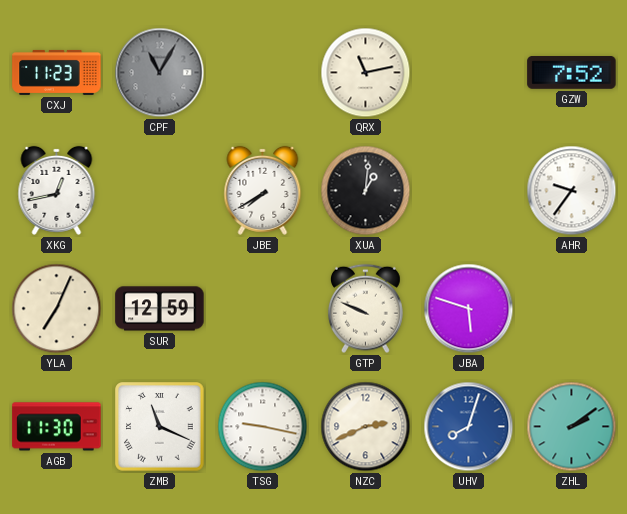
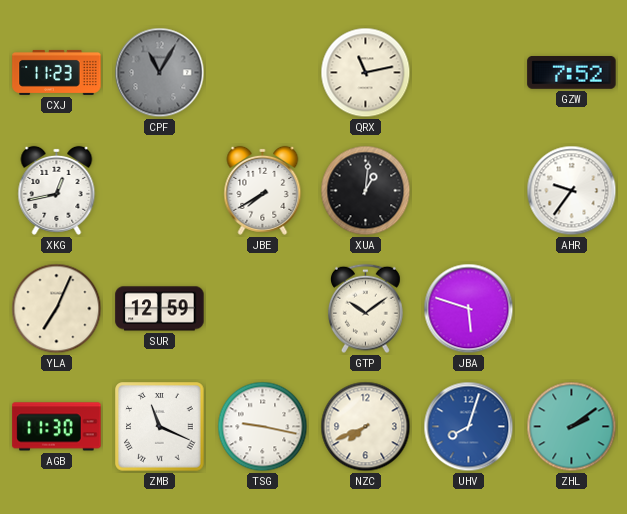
GTP: 9:49 -> 10:09
NZC: 2:41 -> 7:41
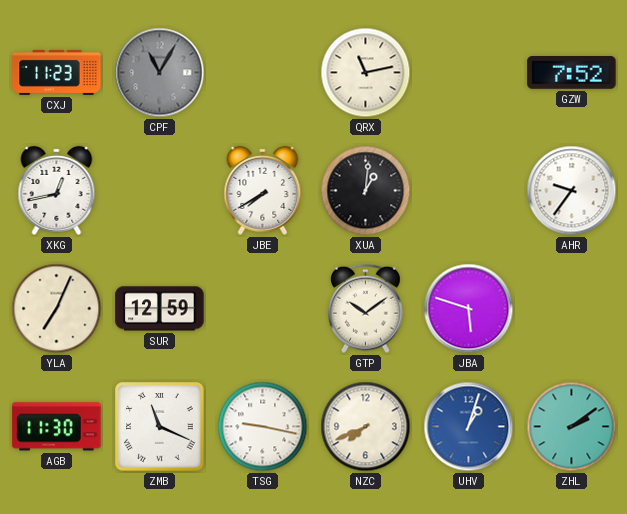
UHV: 8:03 -> 1:03
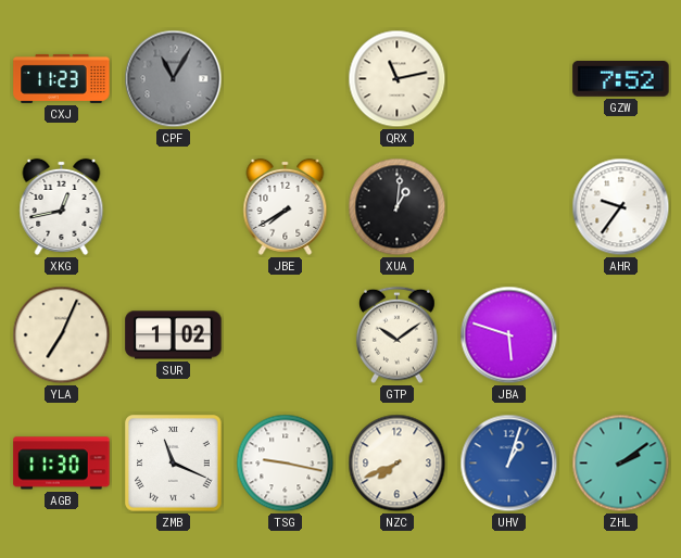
SUR: 12:59 -> 1:02
